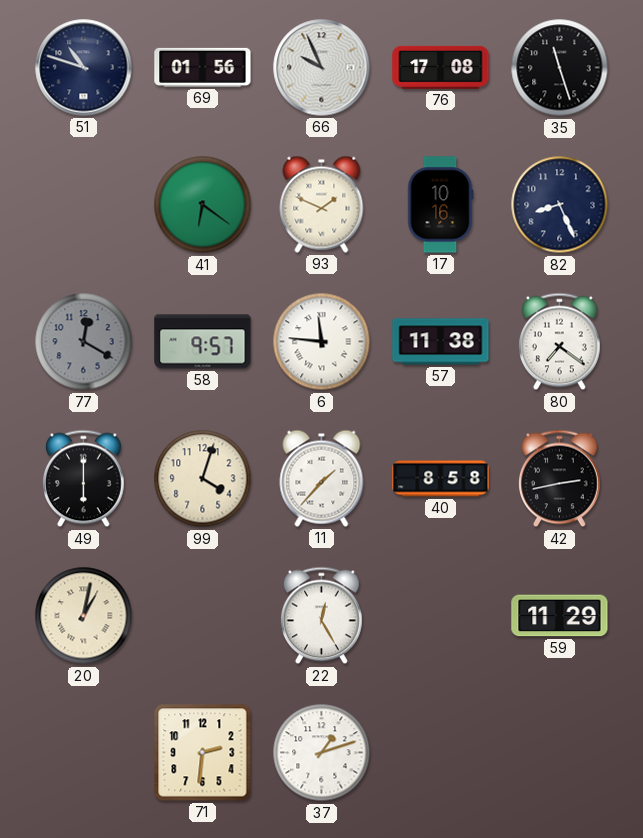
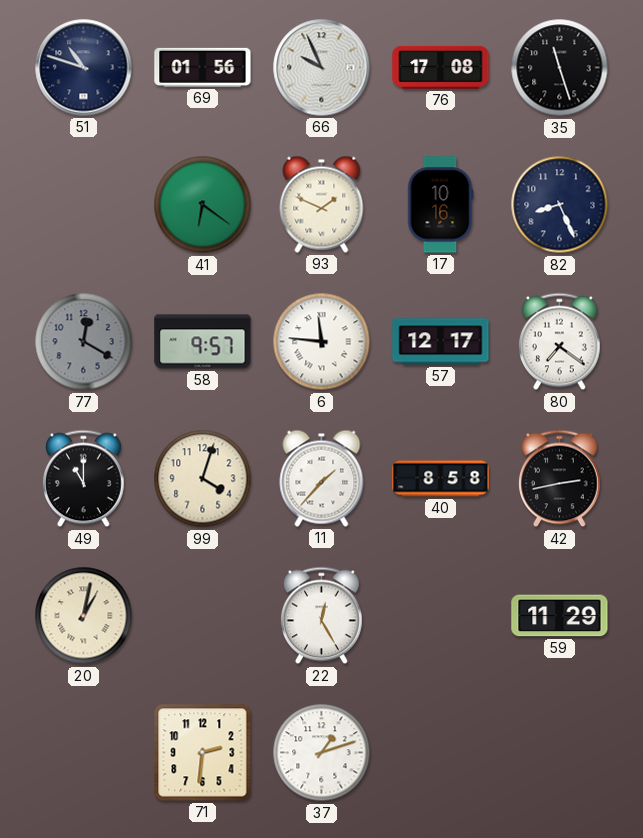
57: 11:38 -> 12:17
49: 6:00 -> 11:00
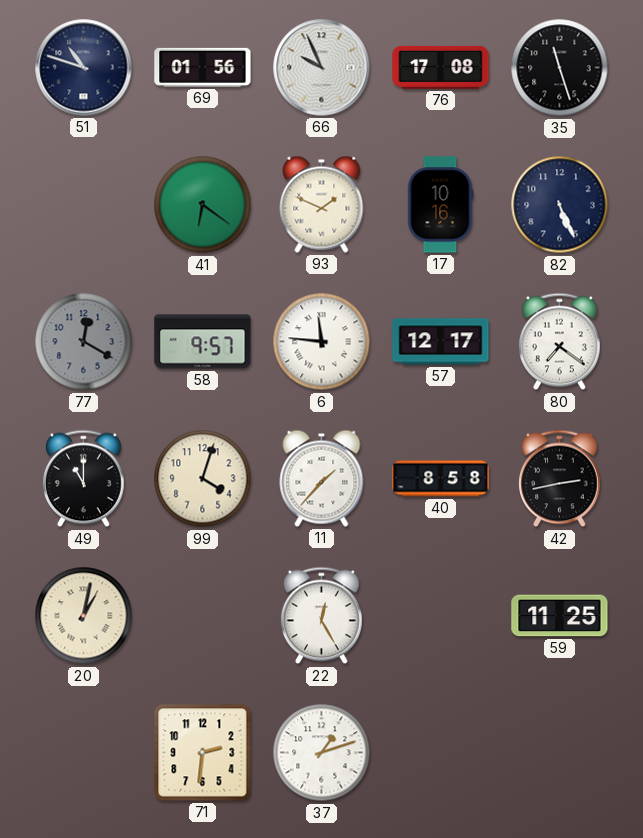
82: 8:26 -> 5:26
59: 11:29 -> 11:25
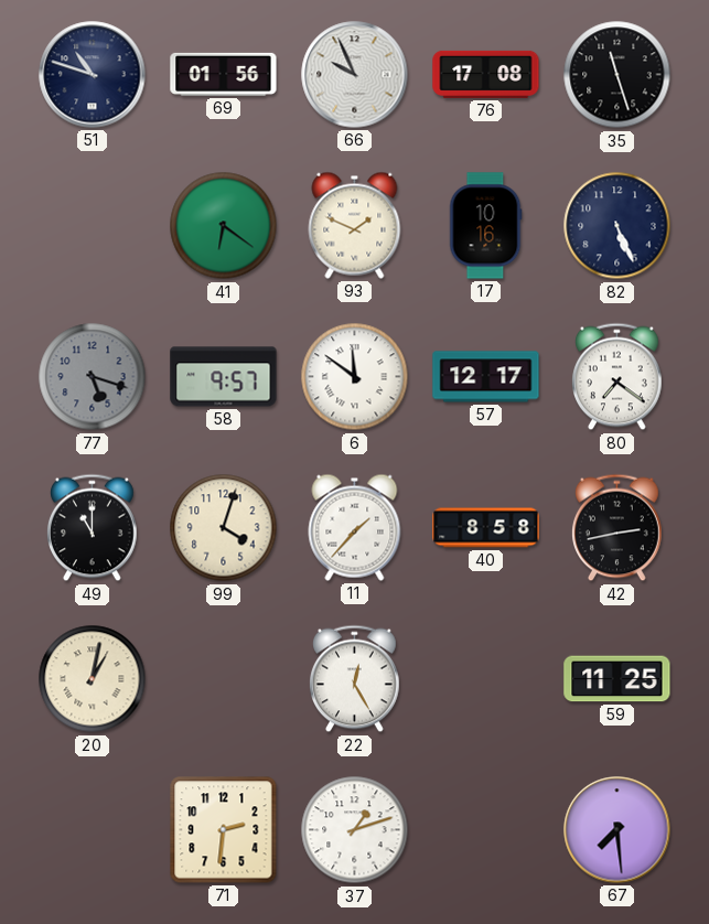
77: 12:20 -> 5:18
6: 11:46 -> 11:51
67: none -> 7:29
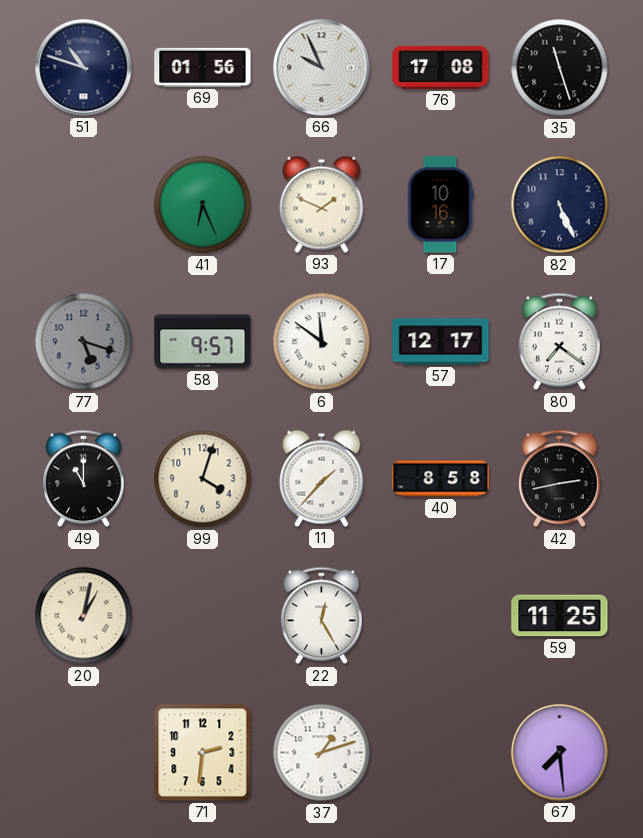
41: 6:21 -> 6:26
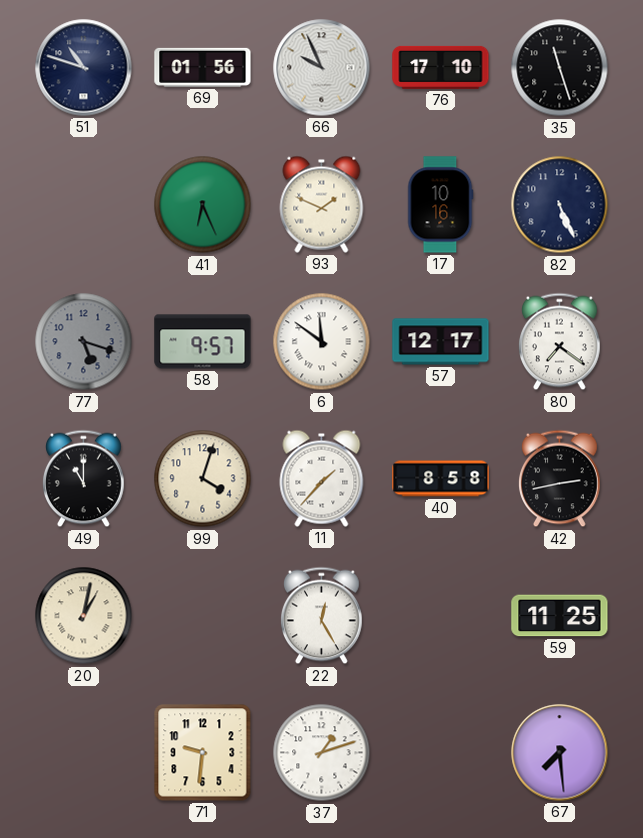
76: 17:08 -> 17:10
71: 2:31 -> 9:31
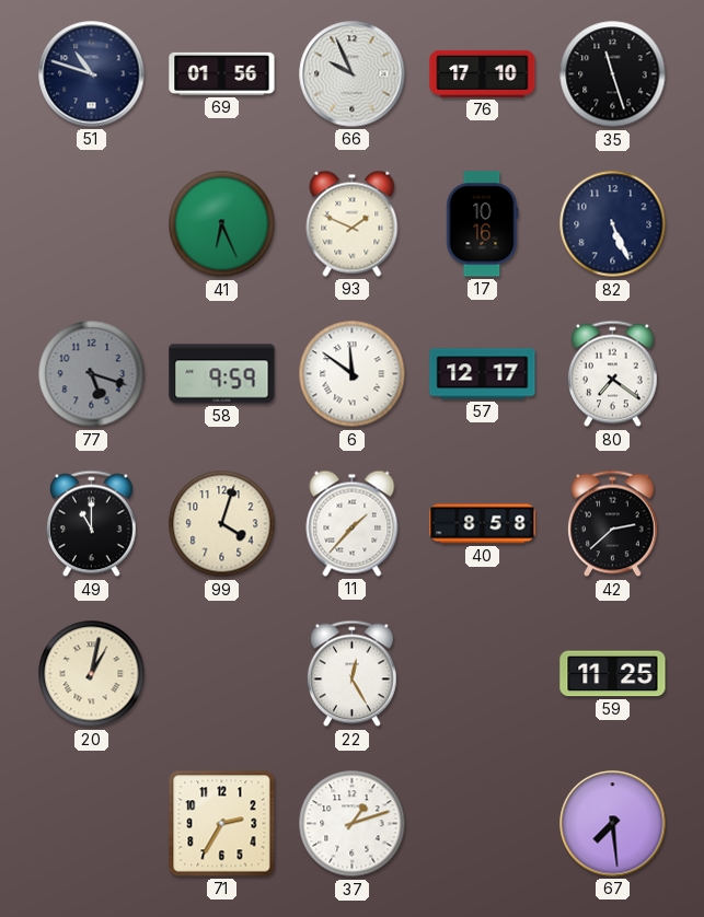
58: 9:57 -> 9:59
42: 2:43 -> 2:38
71: 9:31 -> 2:35
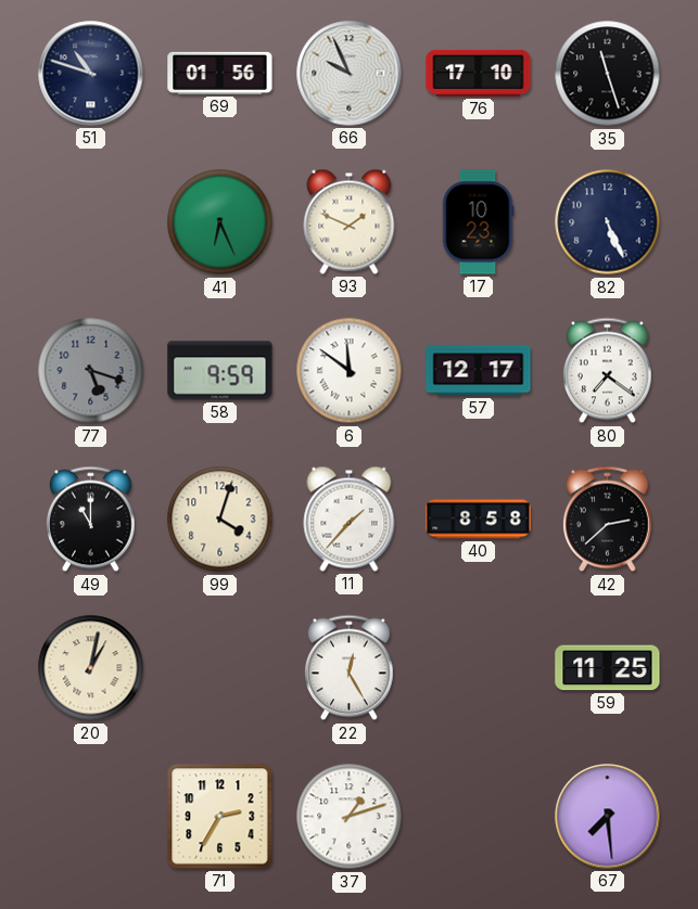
17: 10:16 -> 10:23
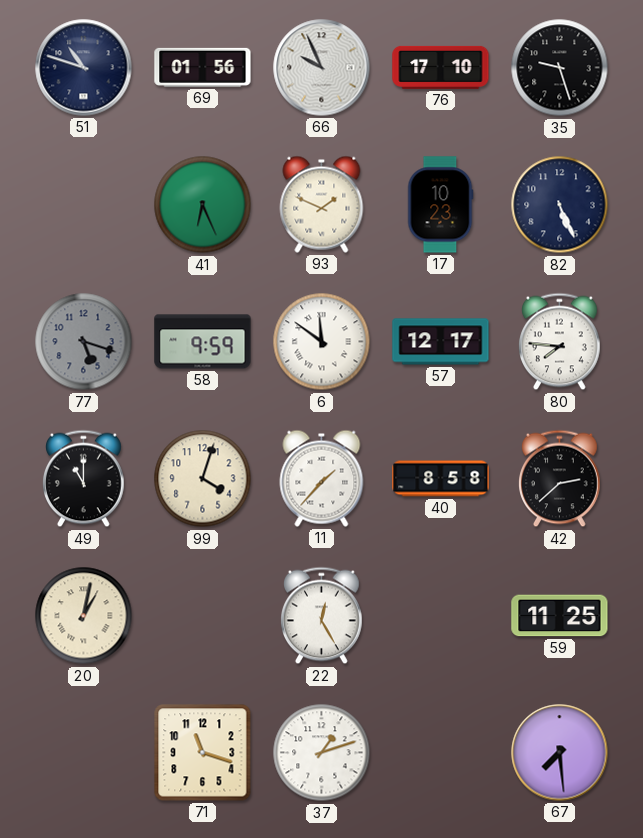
35: 11:27 -> 9:27
80: 7:21 -> 7:46
71: 2:35 -> 11:18
